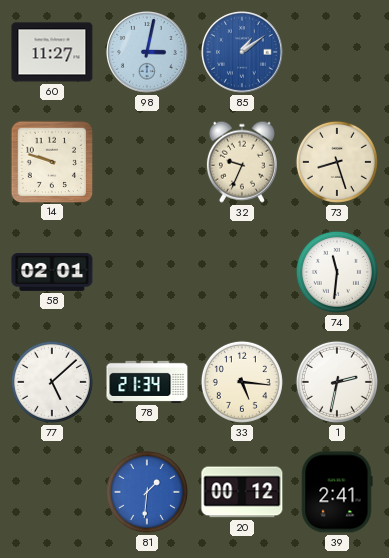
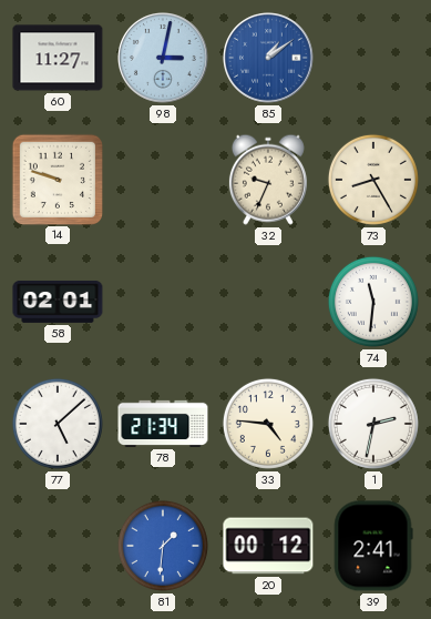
73: 8:27 -> 8:25
33: 5:16 -> 4:46
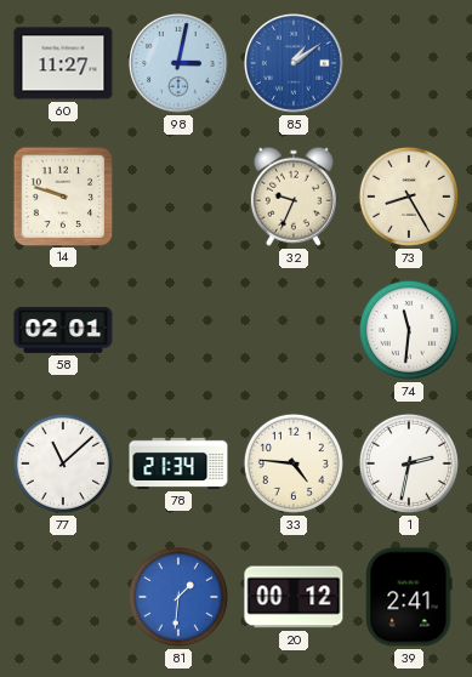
77: 5:08 -> 11:08
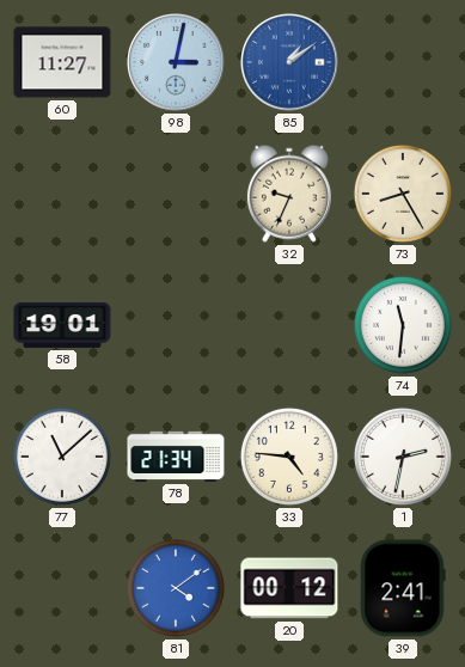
14: 9:48 -> none
58: 02:01 -> 19:01
81: 1:31 -> 4:09
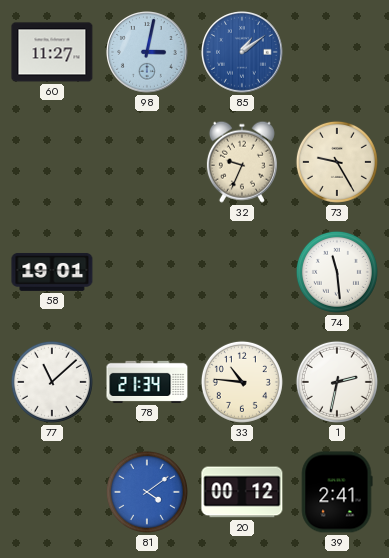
73: 8:25 -> 9:25
74: 11:31 -> 11:29
33: 4:46 -> 10:46
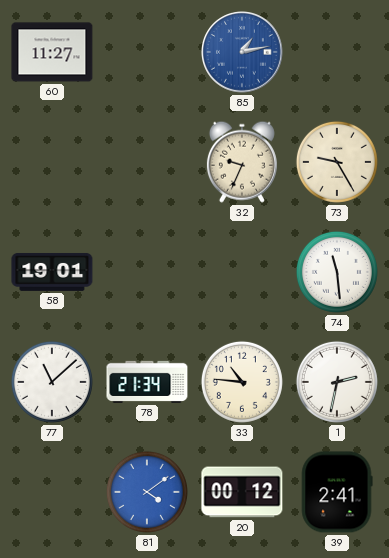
98: 3:02 -> none
85: 1:09 -> 1:13
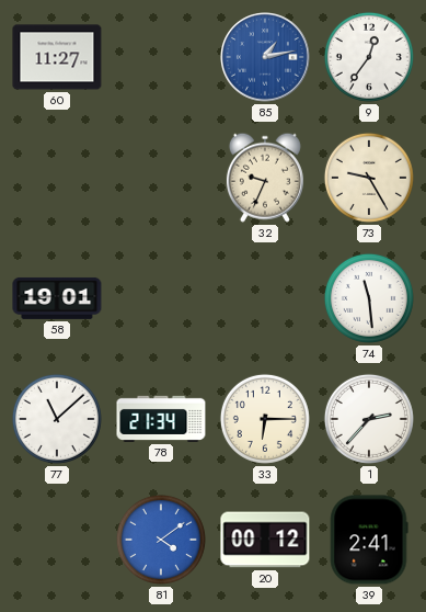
9: none -> 12:36
33: 10:46 -> 6:15
1: 2:32 -> 2:37
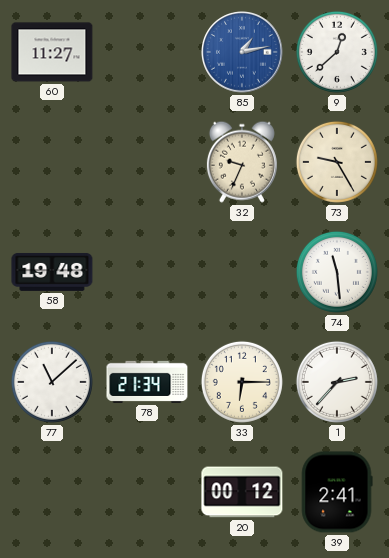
9: 12:36 -> 12:38
58: 19:01 -> 19:48
81: 4:09 -> none
